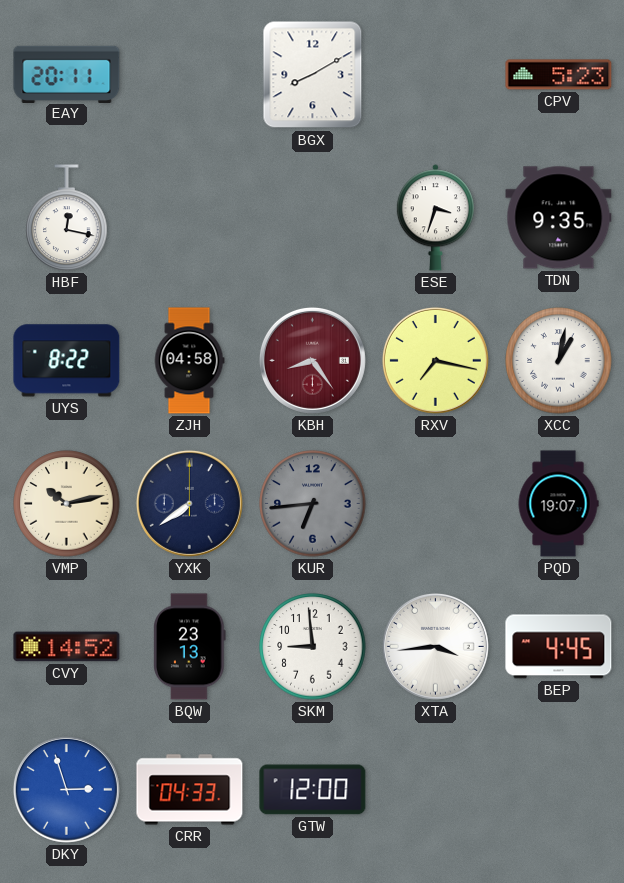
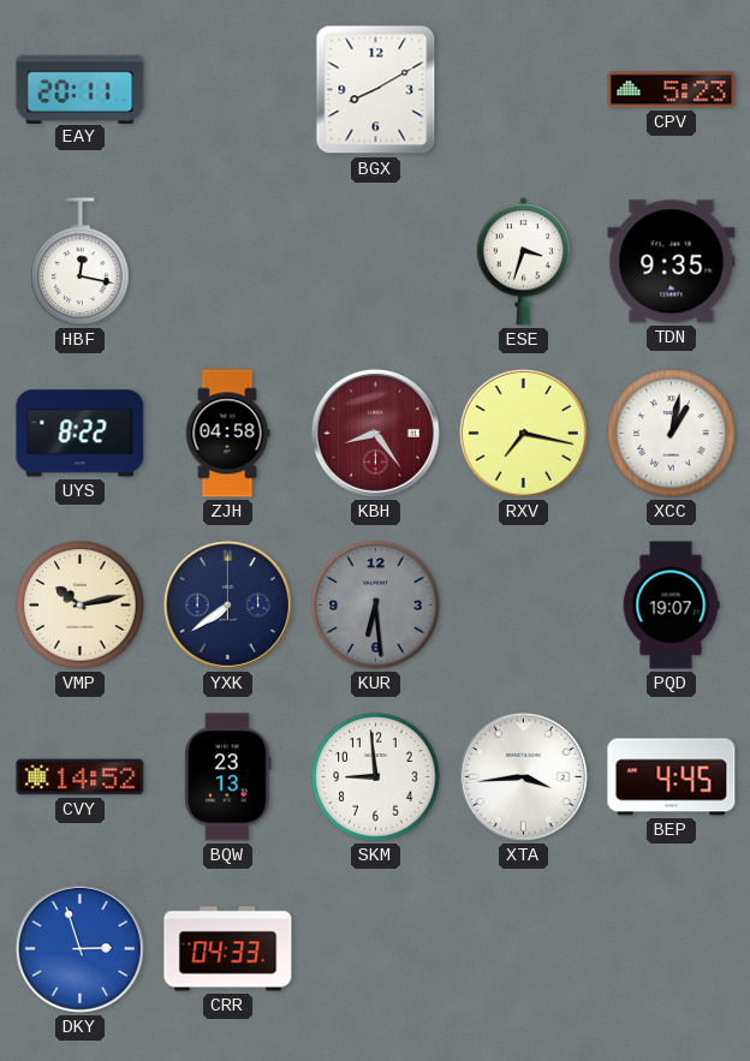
KUR: 6:44 -> 6:29
GTW: 12:00 -> none
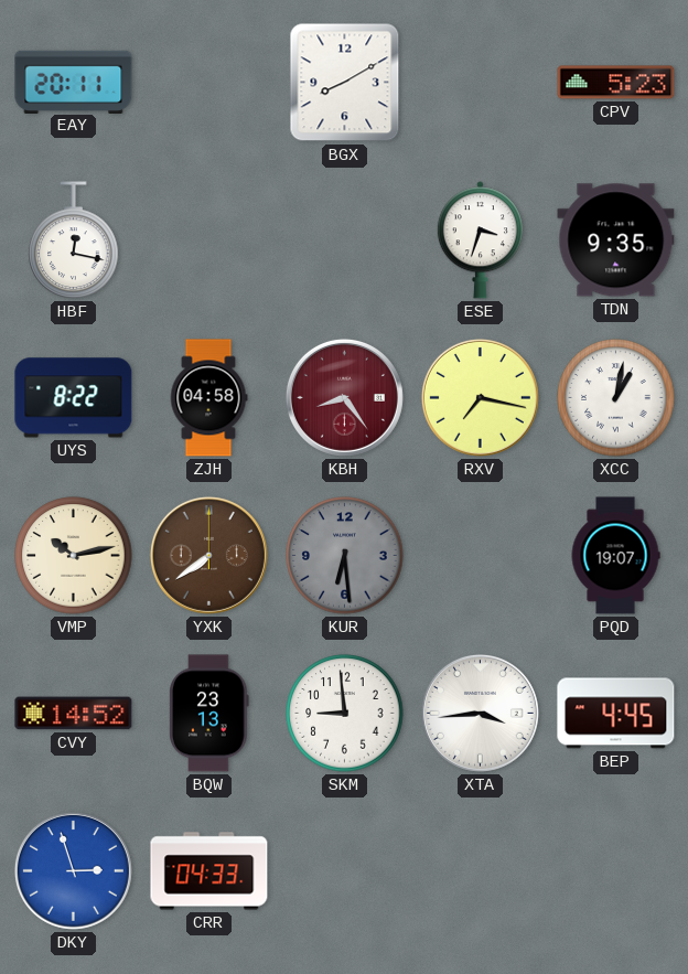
YXK dial: navy -> brown
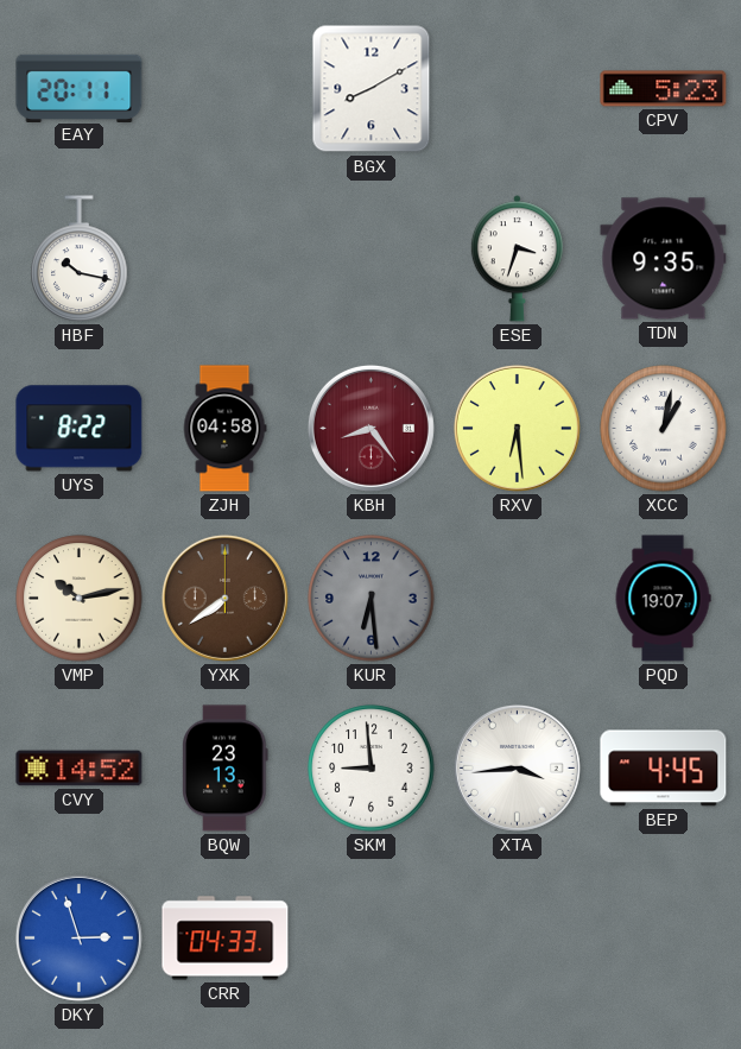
HBF: 12:17 -> 10:17
RXV: 7:17 -> 6:29
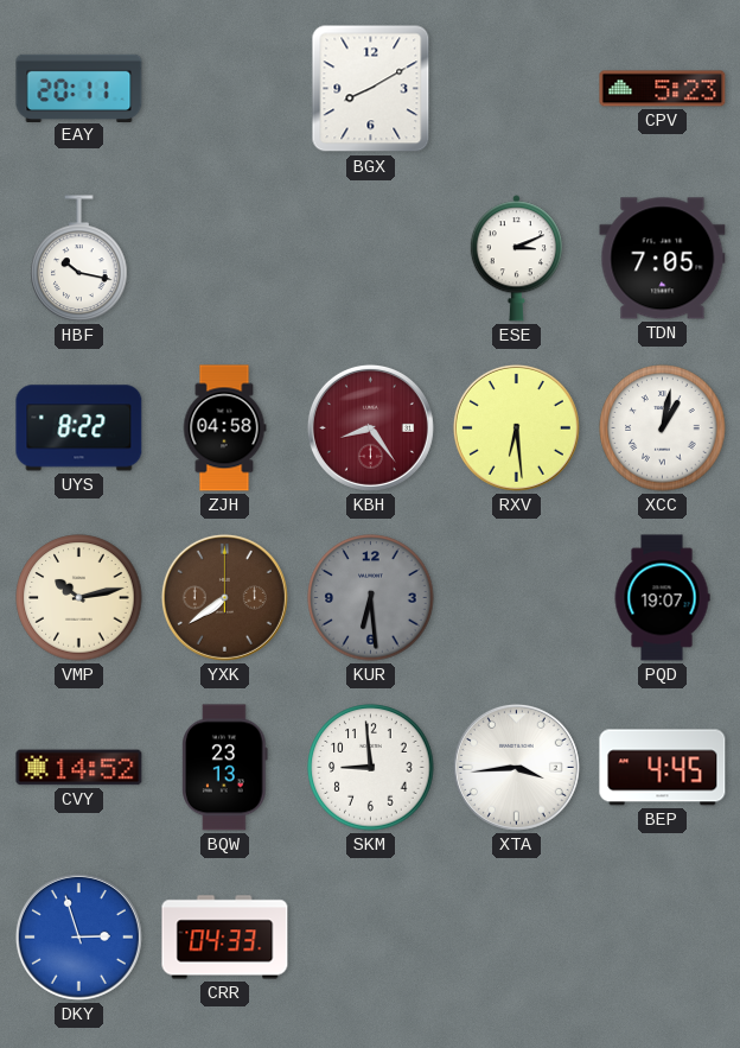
ESE: 3:33 -> 3:11
TDN: 9:35 -> 7:05
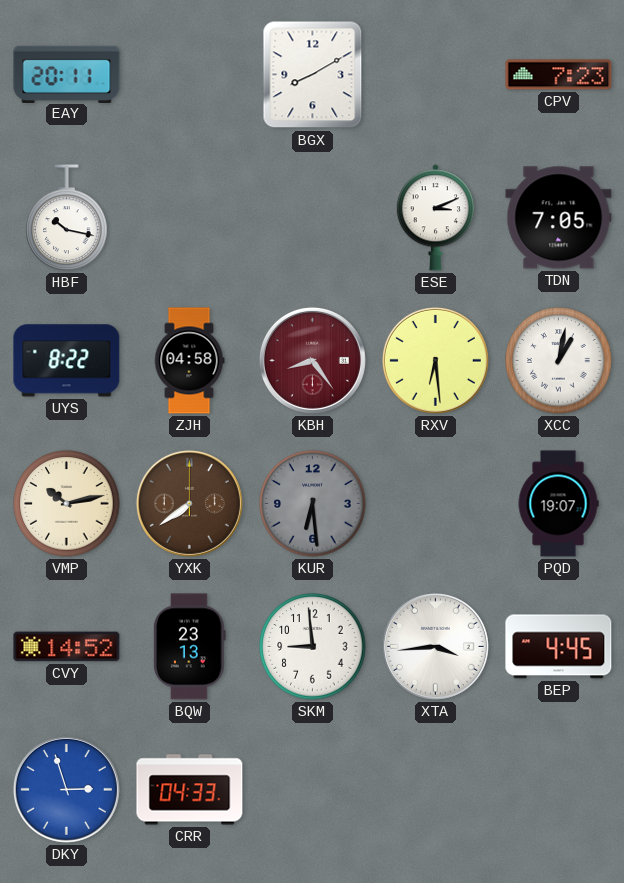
CPV: 5:23 -> 7:23
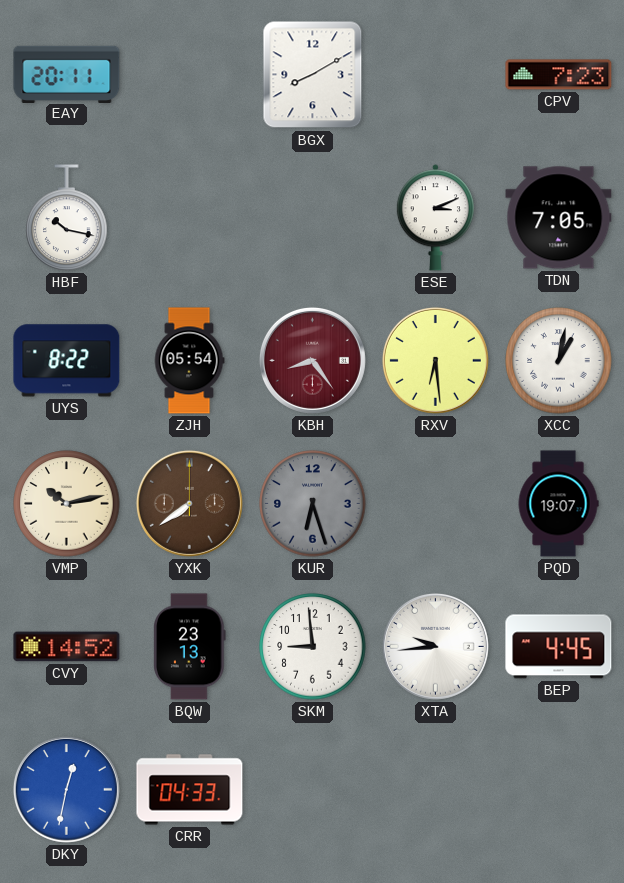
ZJH: 04:58 -> 05:54
KUR: 6:29 -> 6:27
XTA: 3:44 -> 9:44
DKY: 2:57 -> 12:32
